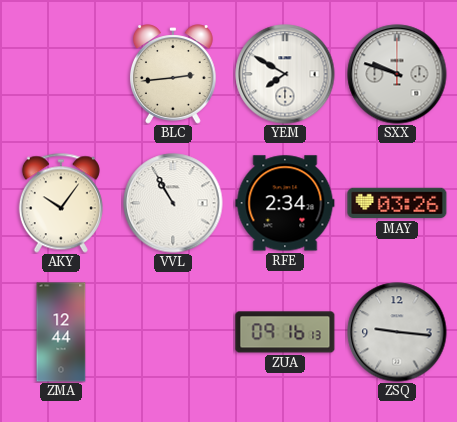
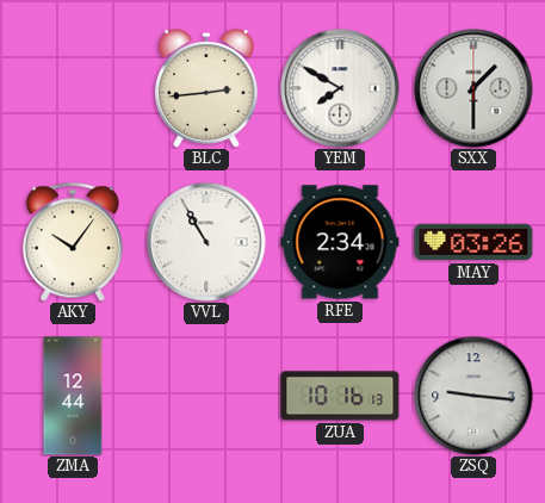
SXX: 9:48 -> 1:30
ZUA: 09:16 -> 10:16
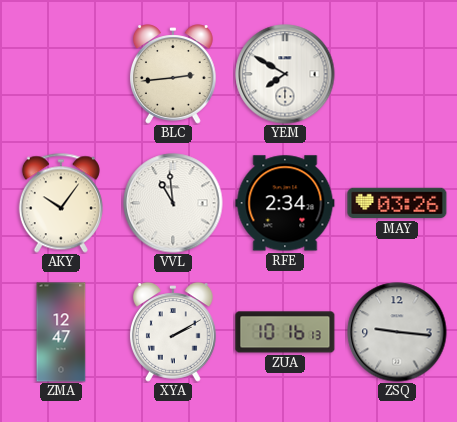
SXX: 1:30 -> none
VVL: 10:55 -> 10:59
ZMA: 12:44 -> 12:47
XYA: none -> 2:10
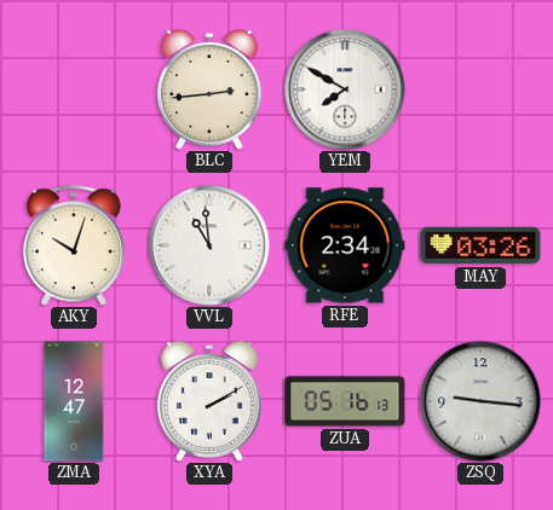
AKY: 10:06 -> 10:03
ZUA: 10:16 -> 05:16
